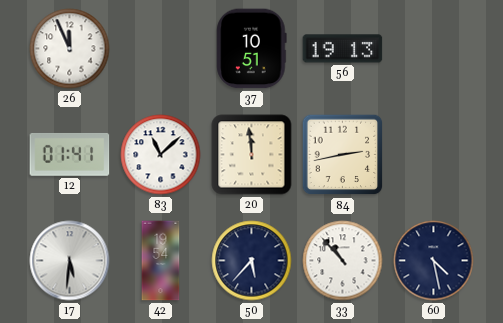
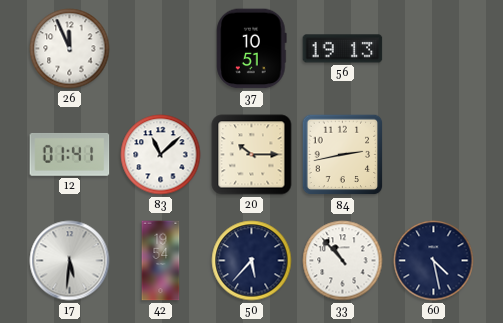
20: 11:59 -> 10:15
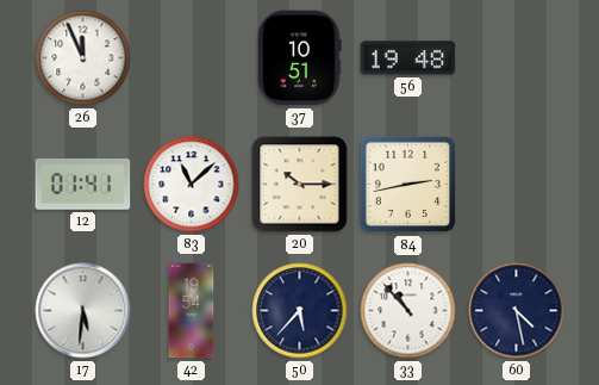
56: 19:13 -> 19:48
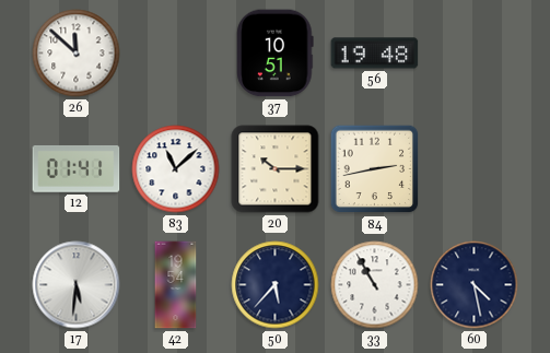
26: 11:56 -> 11:52
33: 10:53 -> 10:55
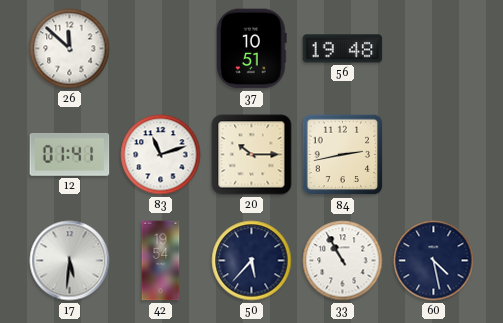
83: 11:08 -> 11:12
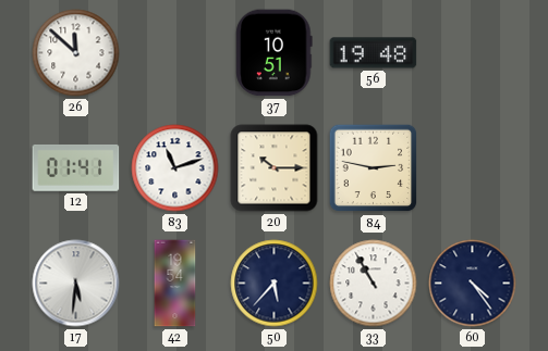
84: 2:43 -> 2:47
60: 4:28 -> 4:24
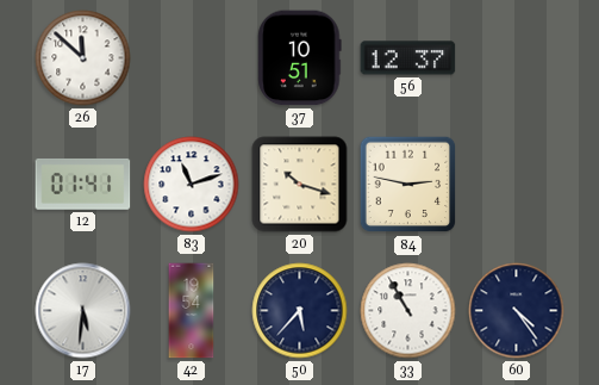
56: 19:48 -> 12:37
20: 10:15 -> 10:18
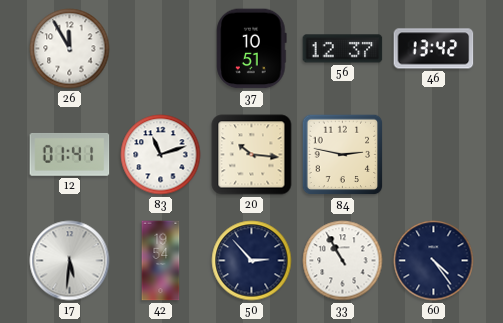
26: 11:52 -> 11:55
46: none -> 13:42
20: 10:18 -> 10:16
50: 5:37 -> 2:53
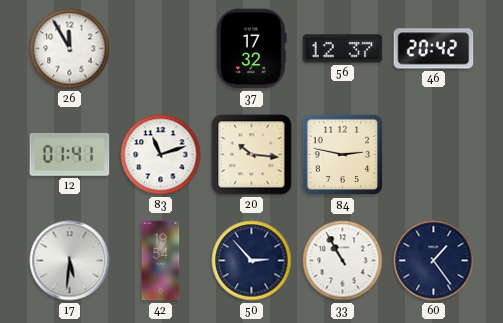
37: 10:51 -> 17:32
46: 13:42 -> 20:42
60: 4:24 -> 1:24
